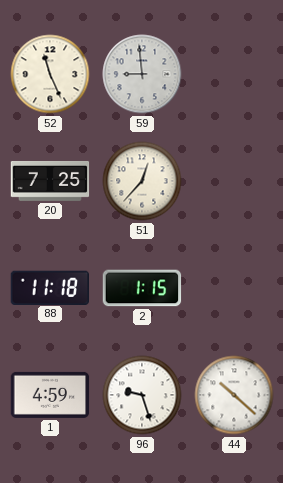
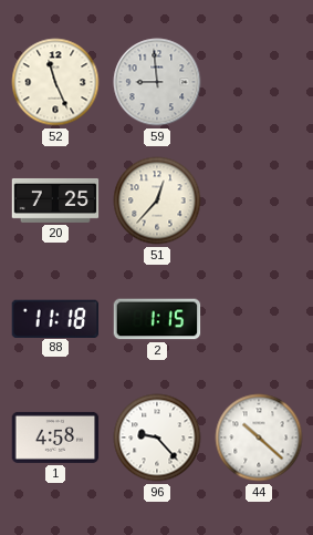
1: 4:59 -> 4:58
96: 9:27 -> 9:23
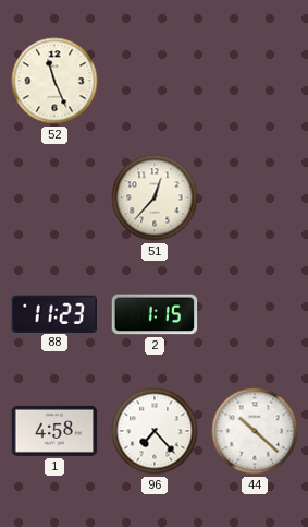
59: 8:59 -> none
20: 7:25 -> none
88: 11:18 -> 11:23
96: 9:23 -> 7:23
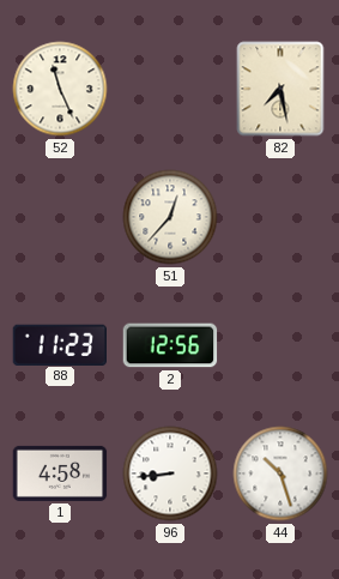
82: none -> 7:28
2: 1:15 -> 12:56
96: 7:23 -> 8:44
44: 10:22 -> 10:27
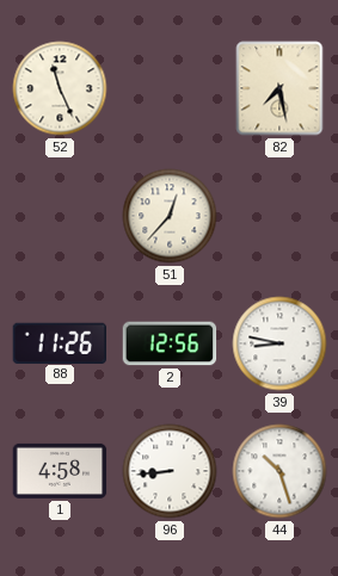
88: 11:23 -> 11:26
39: none -> 8:47
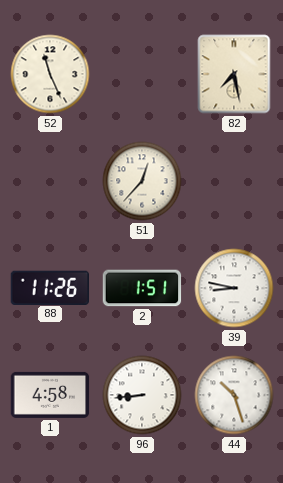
2: 12:56 -> 1:51
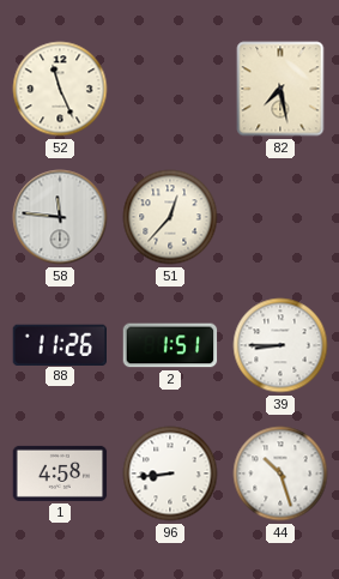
58: none -> 11:46
39: 8:47 -> 8:45
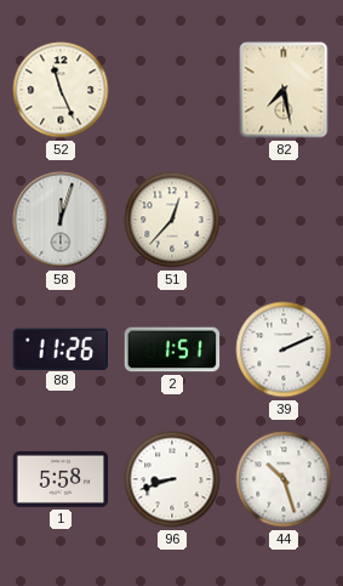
58: 11:46 -> 12:03
39: 8:45 -> 2:11
1: 4:58 -> 5:58
96: 8:44 -> 8:42
